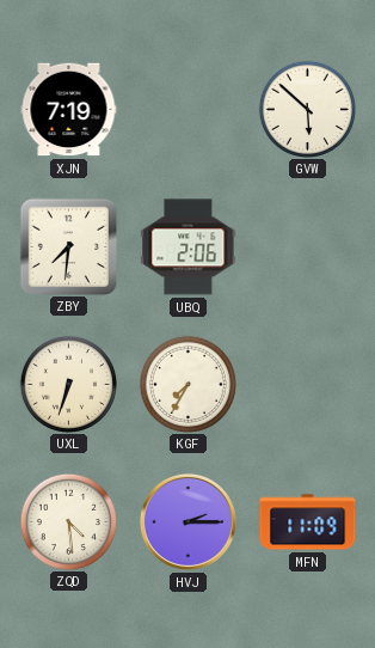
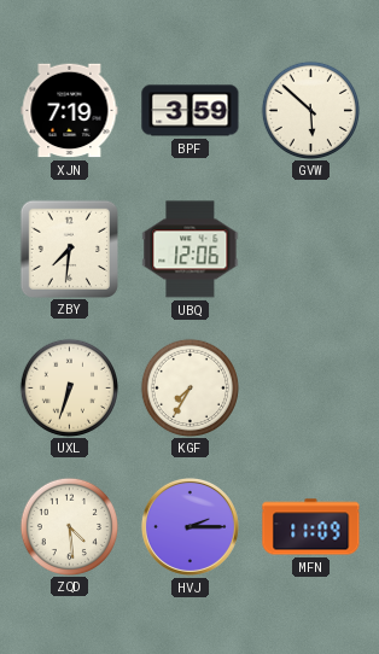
BPF: none -> 3:59
UBQ: 2:06 -> 12:06
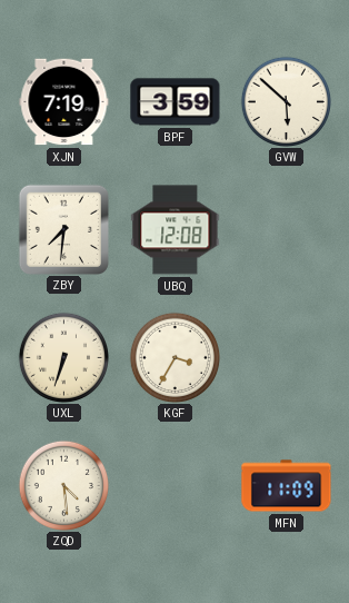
UBQ: 12:06 -> 12:08
KGF: 7:35 -> 3:35
HVJ: 2:15 -> none
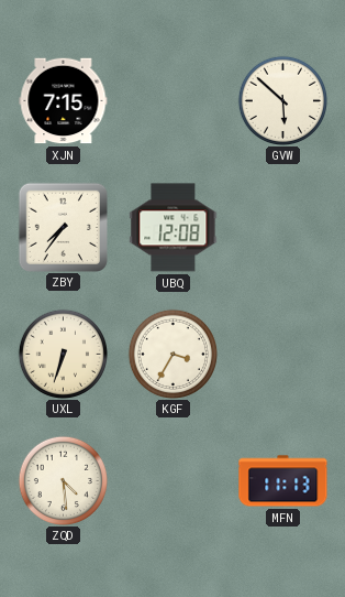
XJN: 7:19 -> 7:15
BPF: 3:59 -> none
ZBY: 7:31 -> 7:36
MFN: 11:09 -> 11:13
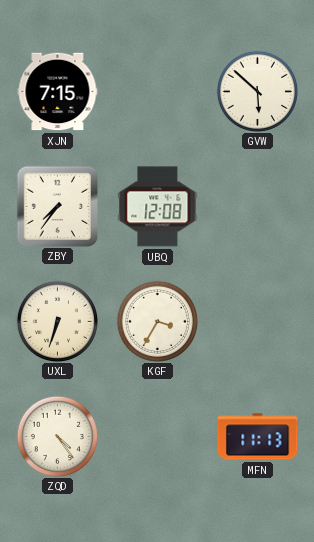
ZQD: 4:29 -> 4:24
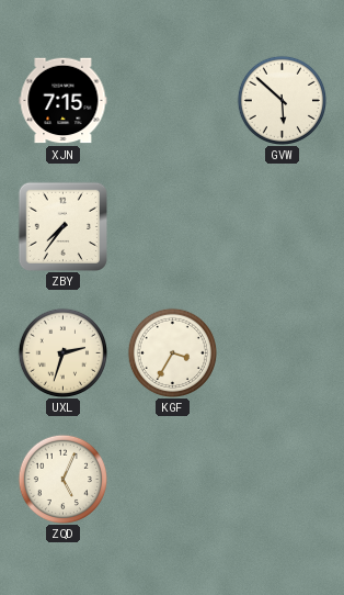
UBQ: 12:08 -> none
UXL: 6:33 -> 2:33
ZQD: 4:24 -> 5:04
MFN: 11:13 -> none
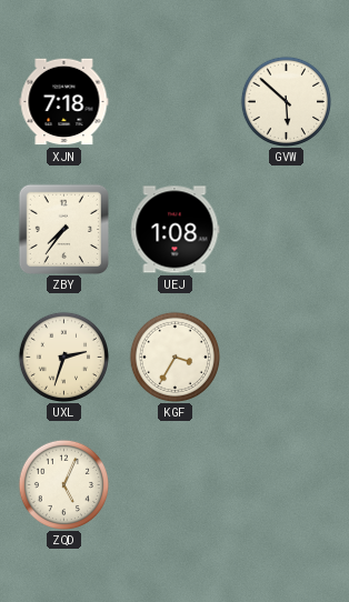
XJN: 7:15 -> 7:18
UEJ: none -> 1:08
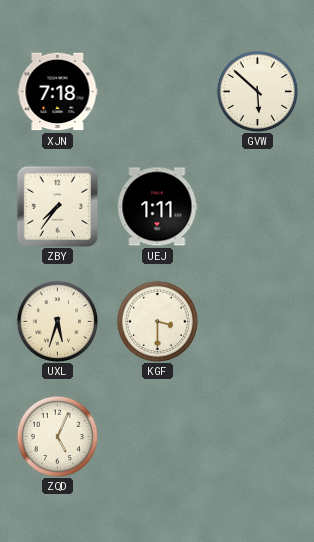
UEJ: 1:08 -> 1:11
UXL: 2:33 -> 5:33
KGF: 3:35 -> 3:30
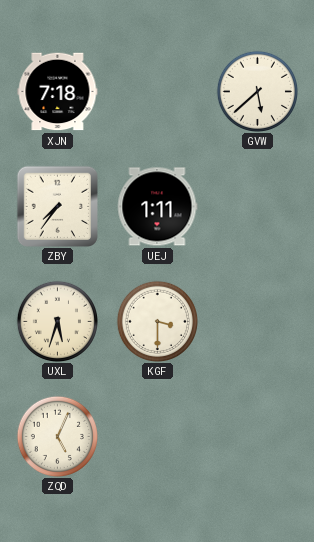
GVW: 5:52 -> 5:38
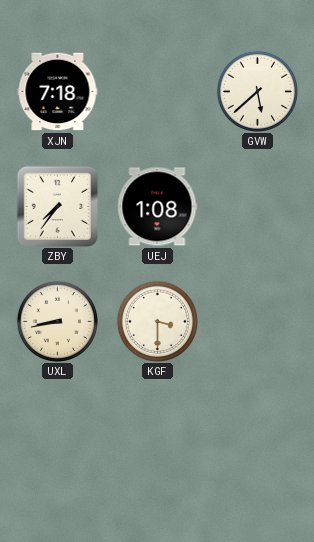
UEJ: 1:11 -> 1:08
UXL: 5:33 -> 8:43
ZQD: 5:04 -> none
